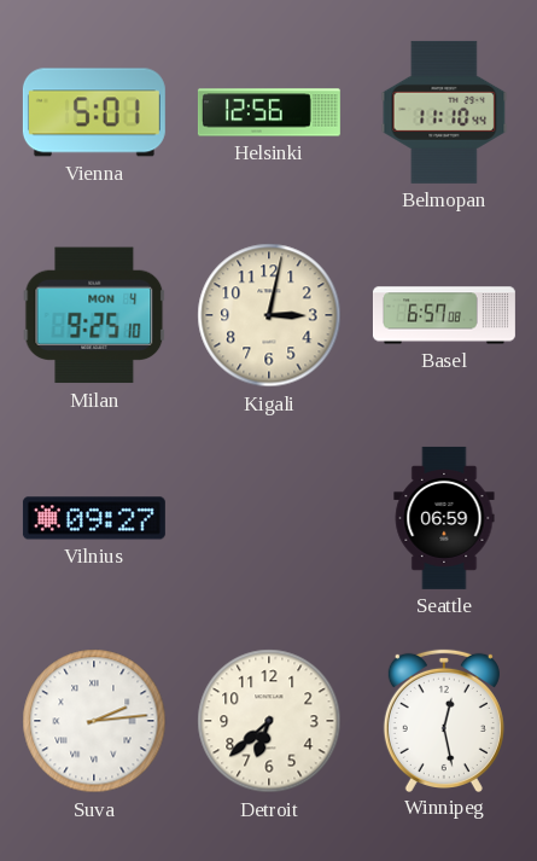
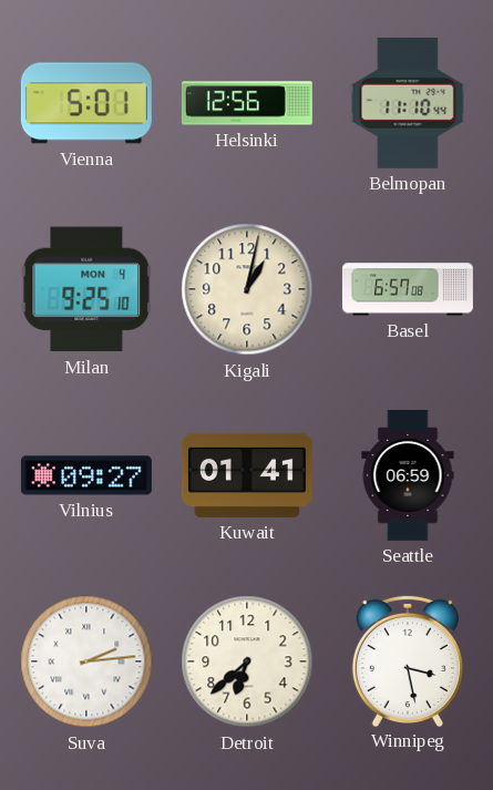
Kigali: 3:02 -> 1:02
Kuwait: none -> 01:41
Winnipeg: 12:28 -> 3:28
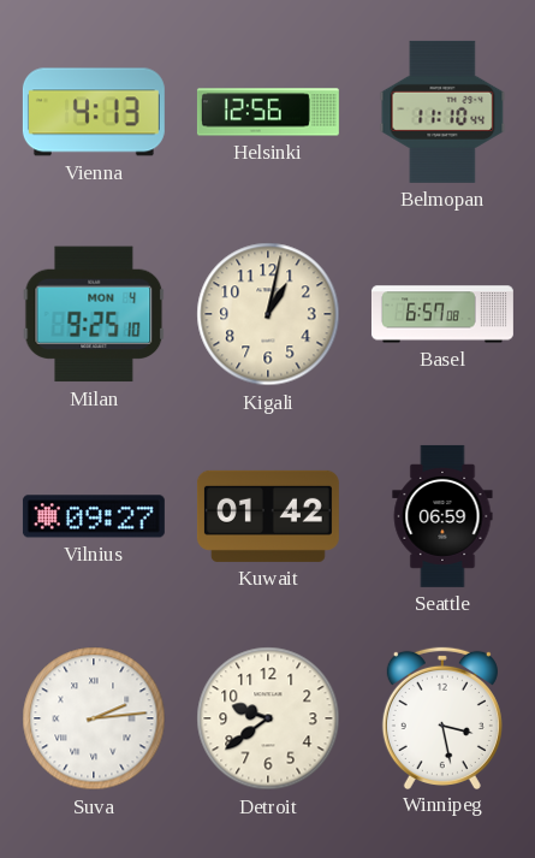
Vienna: 5:01 -> 4:13
Kuwait: 01:41 -> 01:42
Detroit: 6:38 -> 9:39
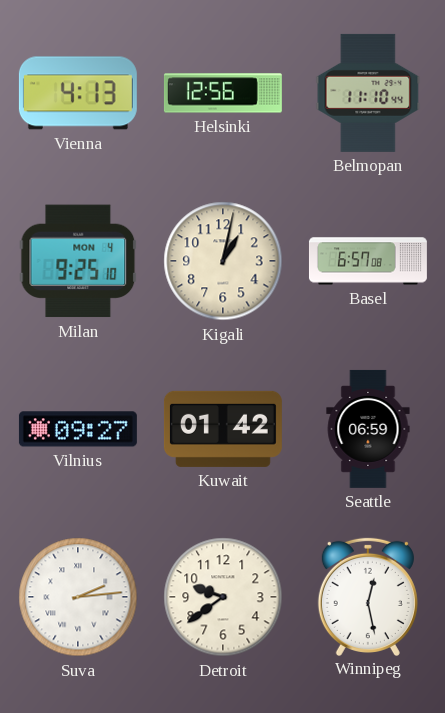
Winnipeg: 3:28 -> 12:28
